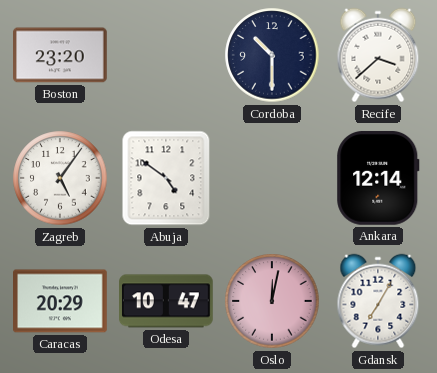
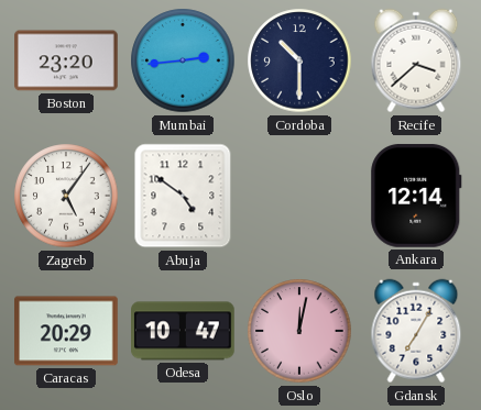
Mumbai: none -> 2:44
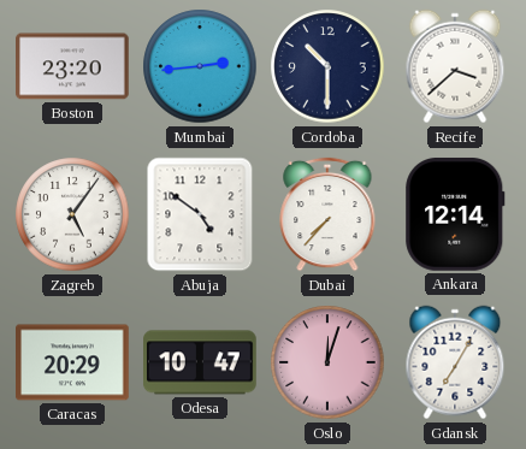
Dubai: none -> 7:37
Oslo: 12:02 -> 12:03
